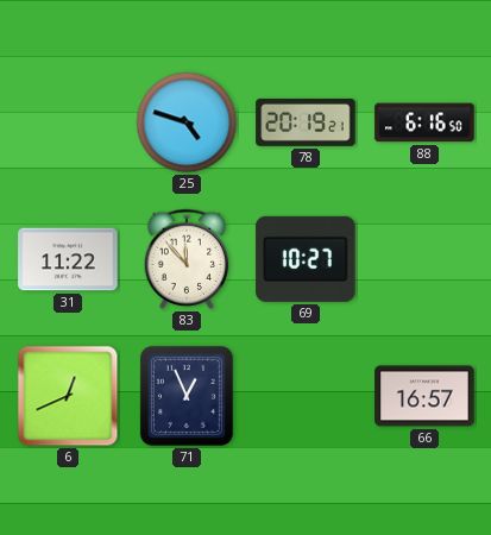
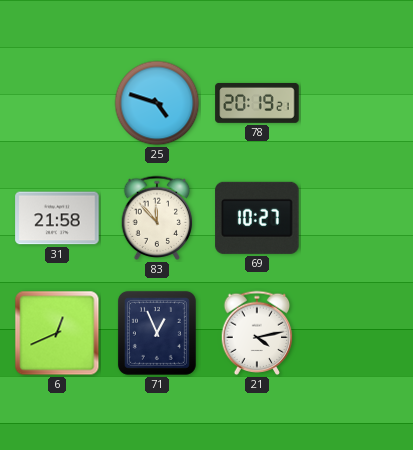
88: 6:16 -> none
31: 11:22 -> 21:58
21: none -> 4:13
66: 16:57 -> none
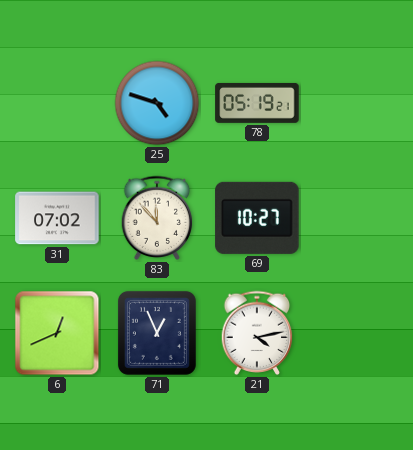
78: 20:19 -> 05:19
31: 21:58 -> 07:02
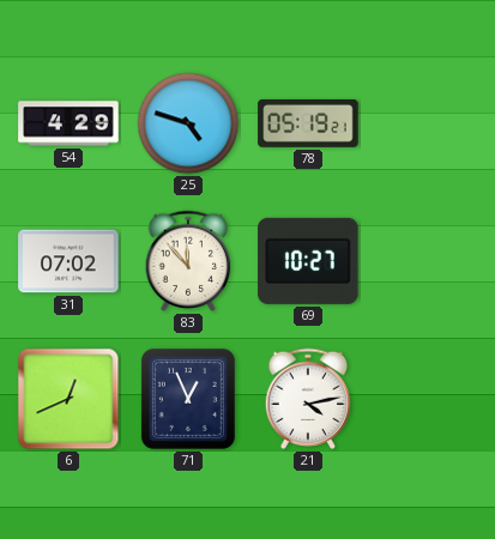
54: none -> 4:29
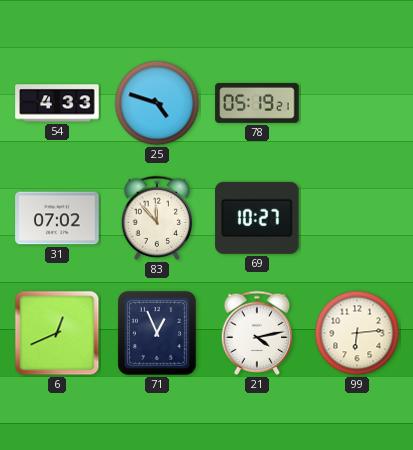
54: 4:29 -> 4:33
99: none -> 6:14
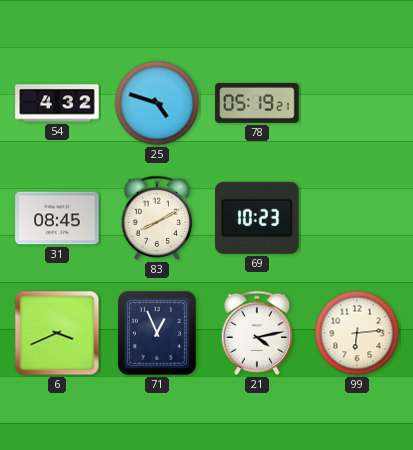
54: 4:33 -> 4:32
31: 07:02 -> 08:45
83: 11:53 -> 8:10
69: 10:27 -> 10:23
6: 12:41 -> 3:41
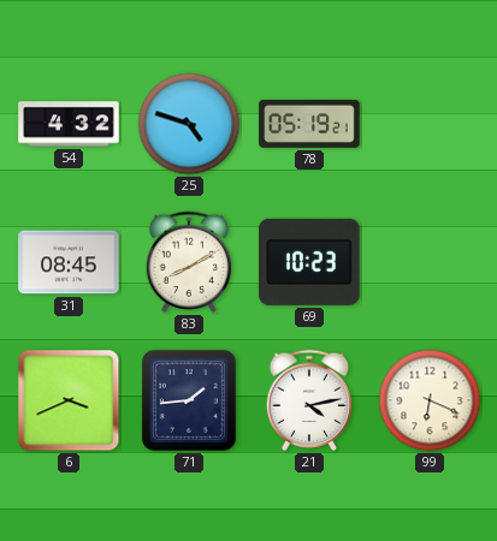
71: 12:56 -> 1:44
99: 6:14 -> 6:19
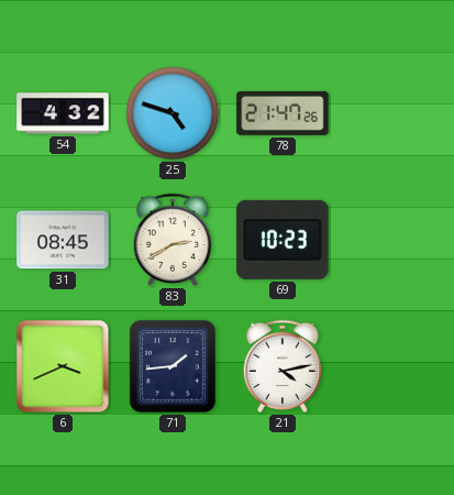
78: 05:19 -> 21:47
83: 8:10 -> 2:40
99: 6:19 -> none
